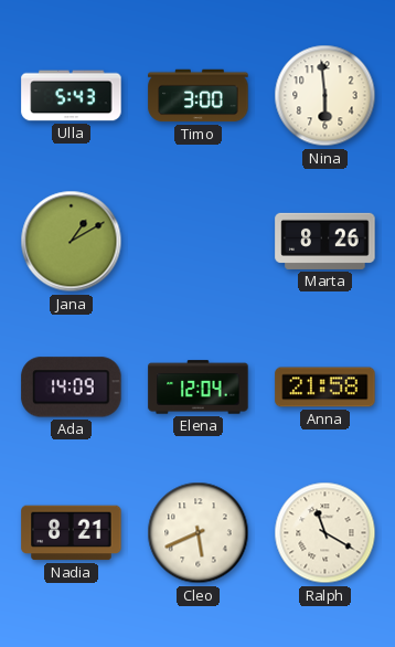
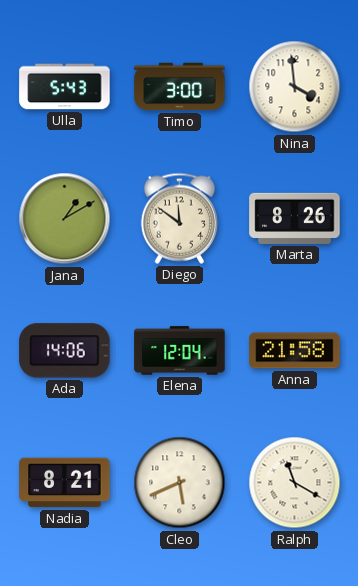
Nina: 5:59 -> 3:59
Diego: none -> 11:51
Ada: 14:09 -> 14:06
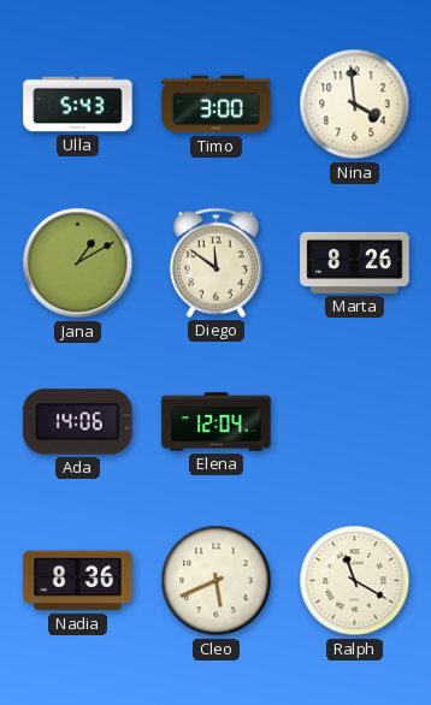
Anna: 21:58 -> none
Nadia: 8:21 -> 8:36
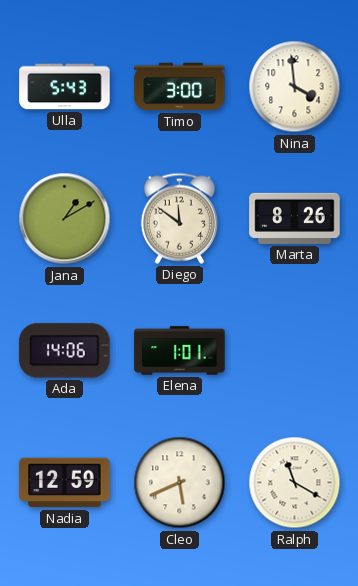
Elena: 12:04 -> 1:01
Nadia: 8:36 -> 12:59
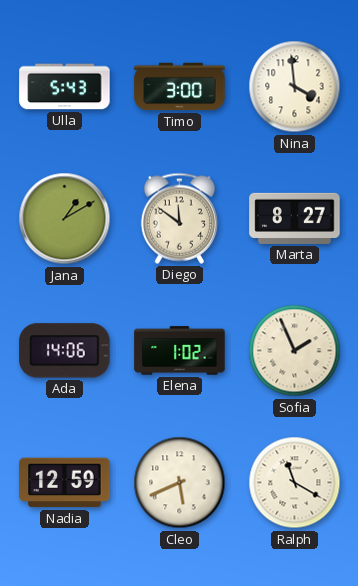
Marta: 8:26 -> 8:27
Elena: 1:01 -> 1:02
Sofia: none -> 1:56
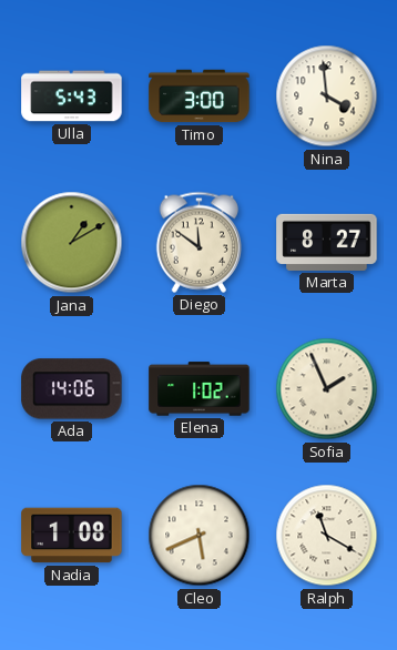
Nadia: 12:59 -> 1:08
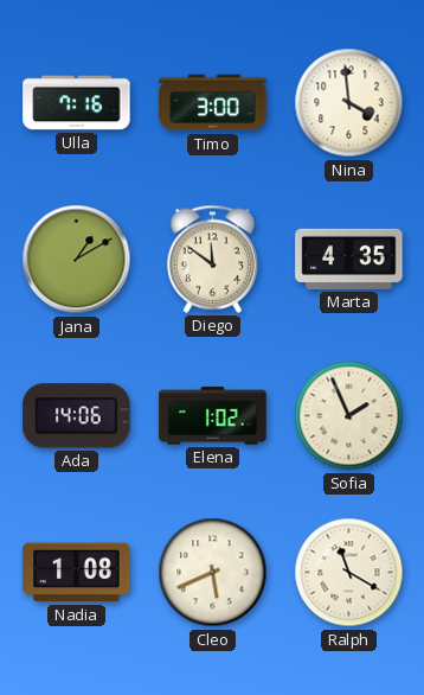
Ulla: 5:43 -> 7:16
Marta: 8:27 -> 4:35
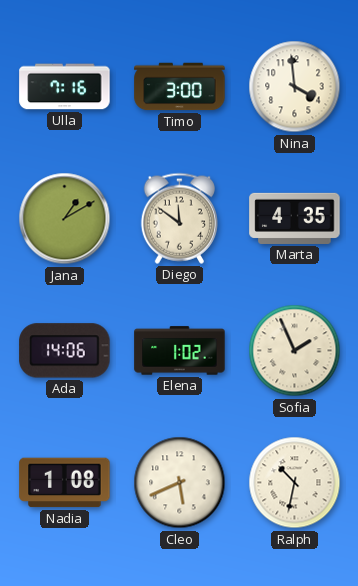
Ralph: 11:20 -> 10:32
